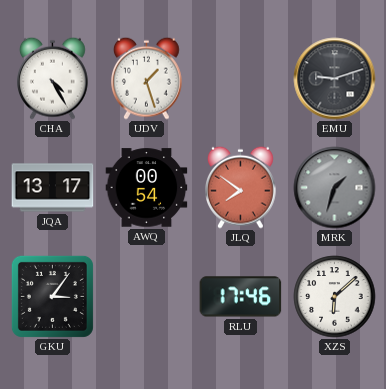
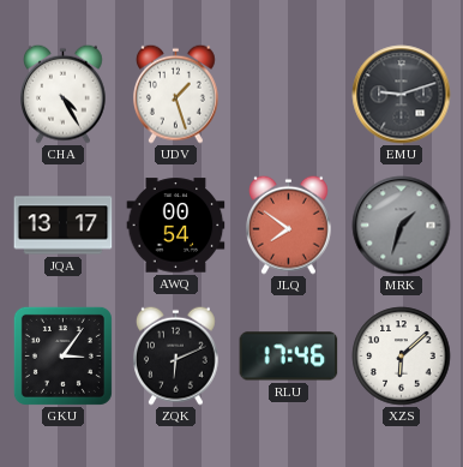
ZQK: none -> 6:11
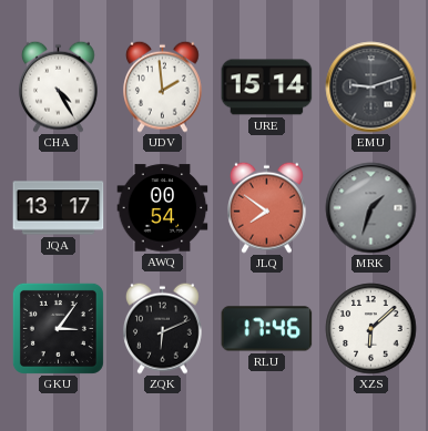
UDV: 1:27 -> 1:59
URE: none -> 15:14
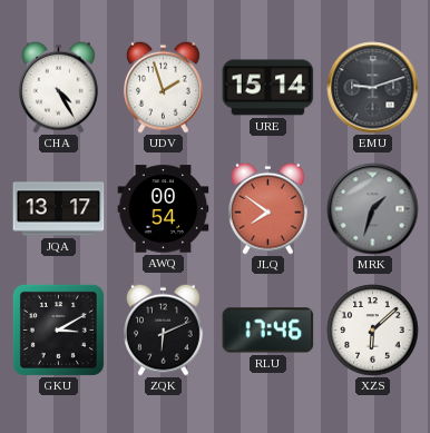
UDV: 1:59 -> 1:57
GKU: 3:06 -> 3:10
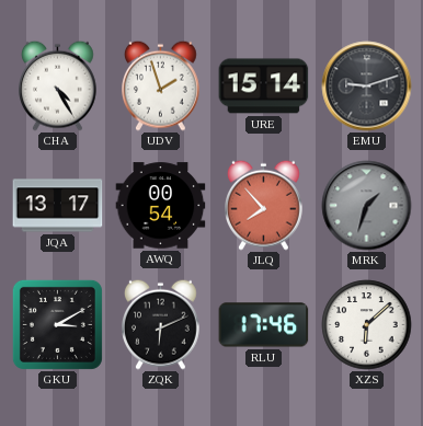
JLQ: 7:51 -> 7:53
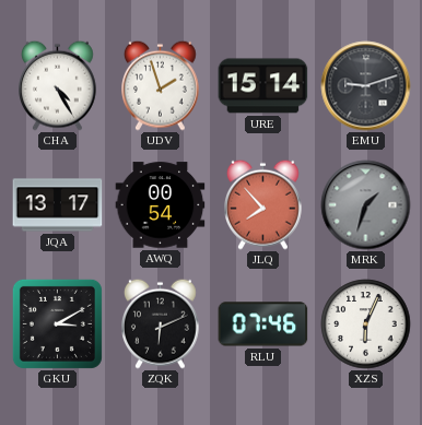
RLU: 17:46 -> 07:46
XZS: 6:08 -> 6:04
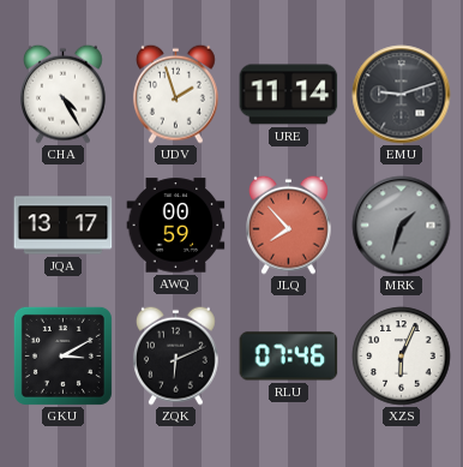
URE: 15:14 -> 11:14
AWQ: 00:54 -> 00:59
